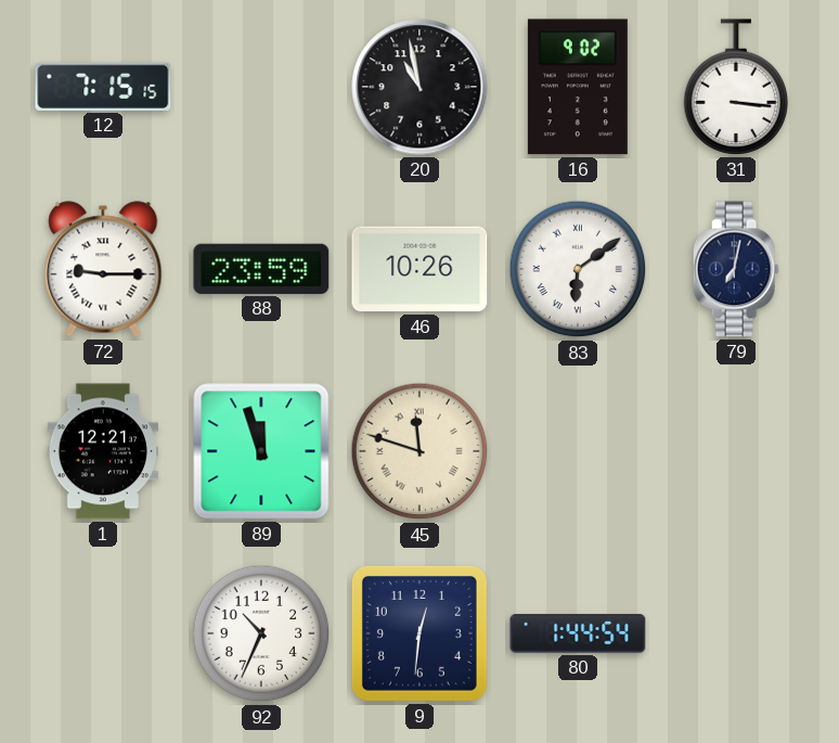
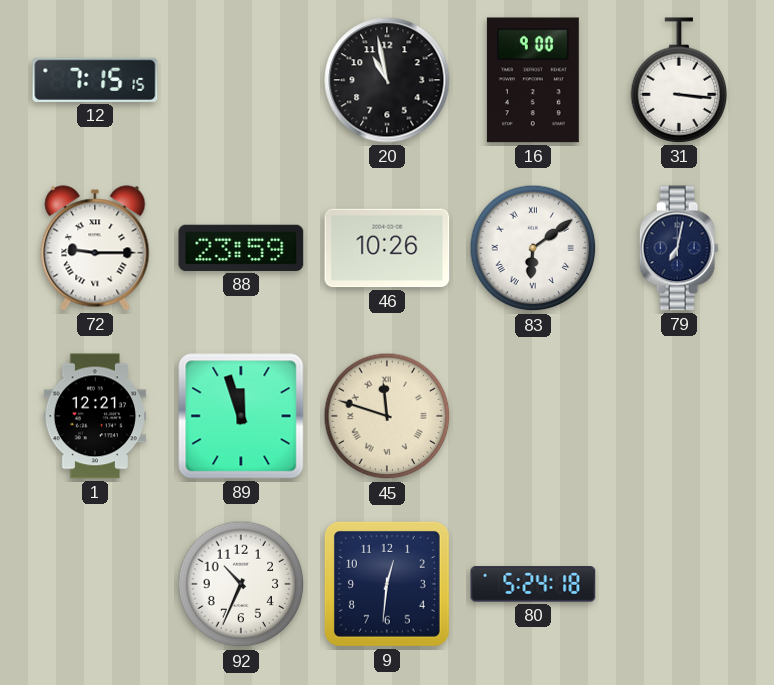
16: 9:02 -> 9:00
80: 1:44 -> 5:24
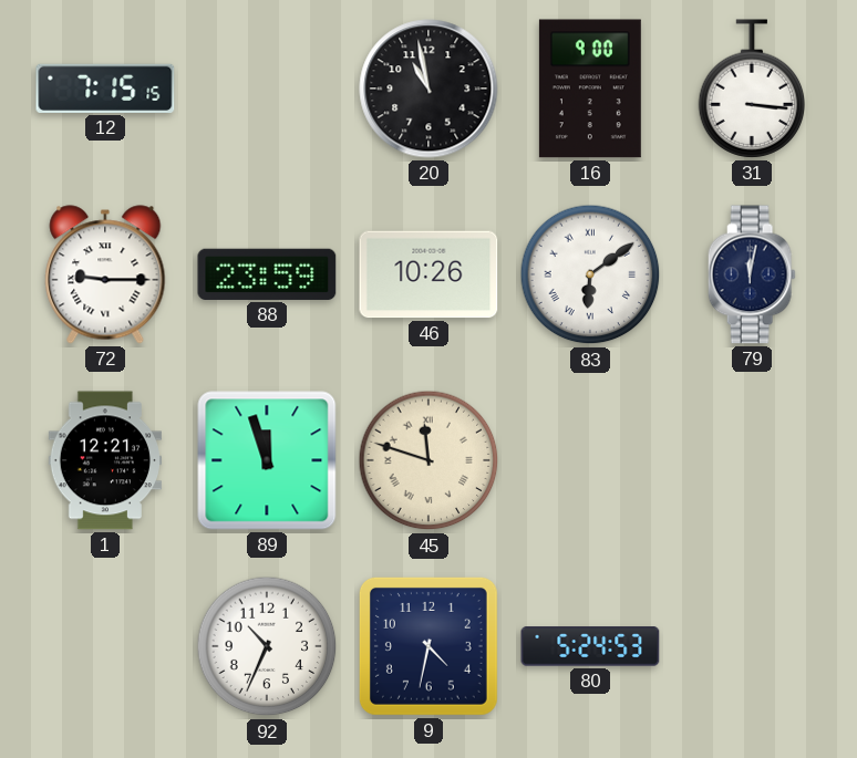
79: 7:02 -> 12:02
9: 12:31 -> 4:32
80: 5:24:18 -> 5:24:53
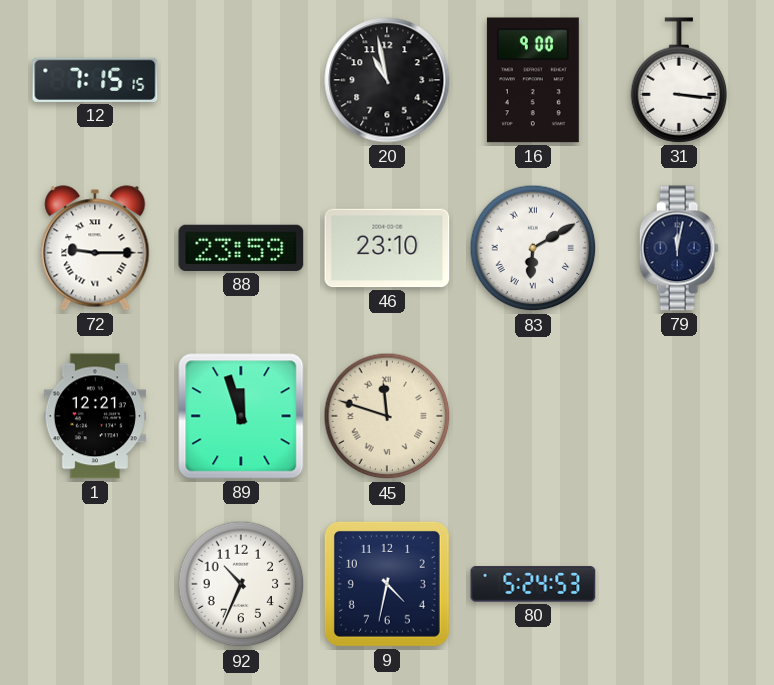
46: 10:26 -> 23:10
83: 6:09 -> 6:10
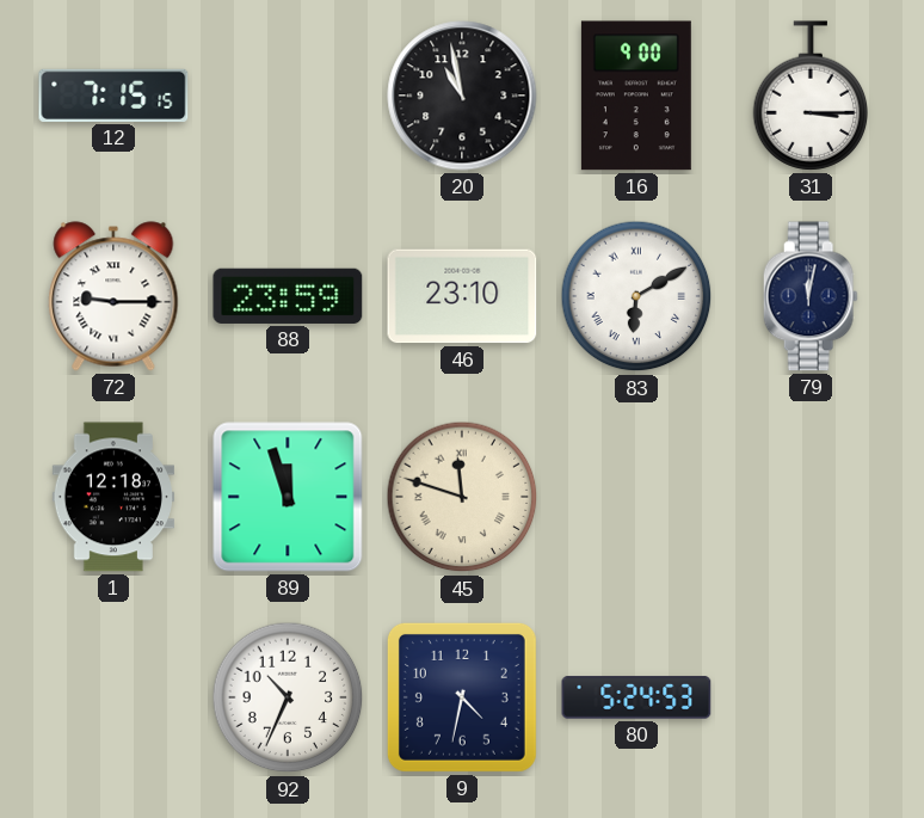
31: 3:16 -> 3:15
1: 12:21 -> 12:18
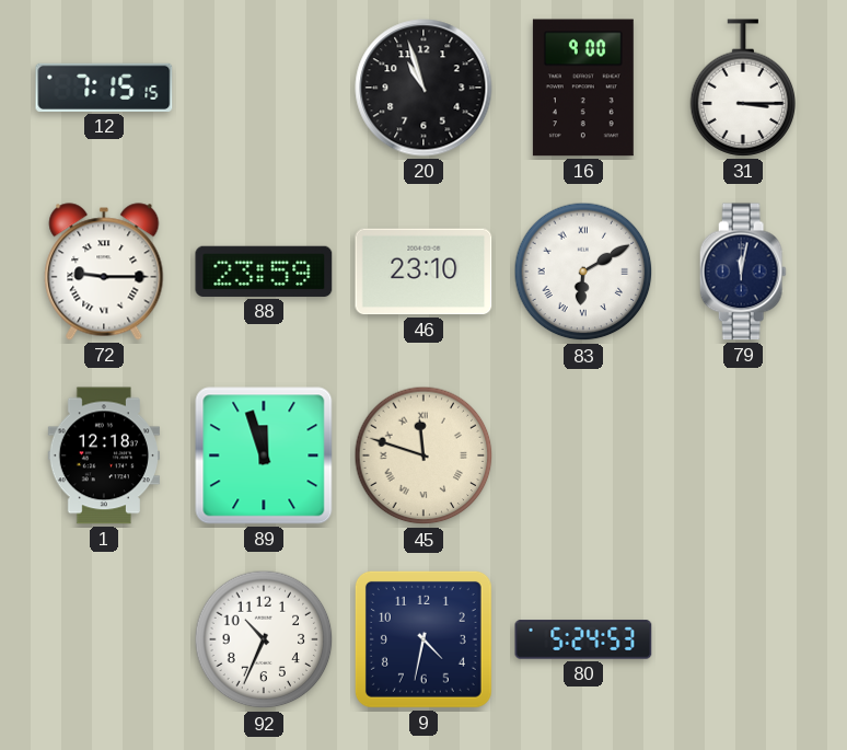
20: 10:58 -> 10:57
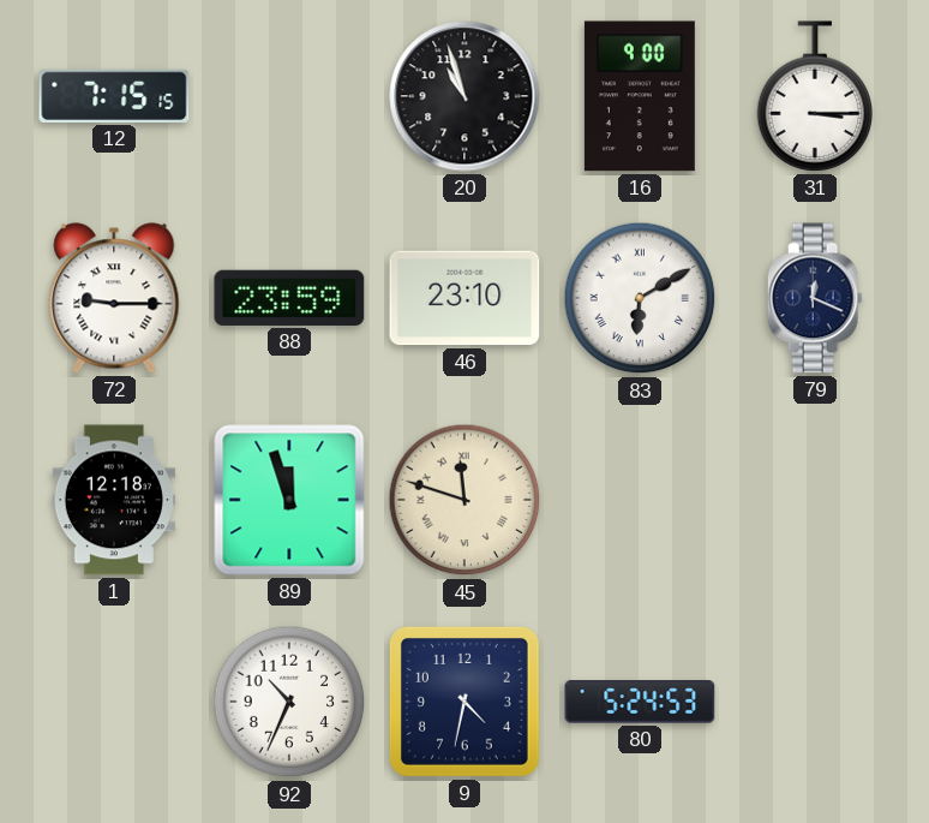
79: 12:02 -> 12:19
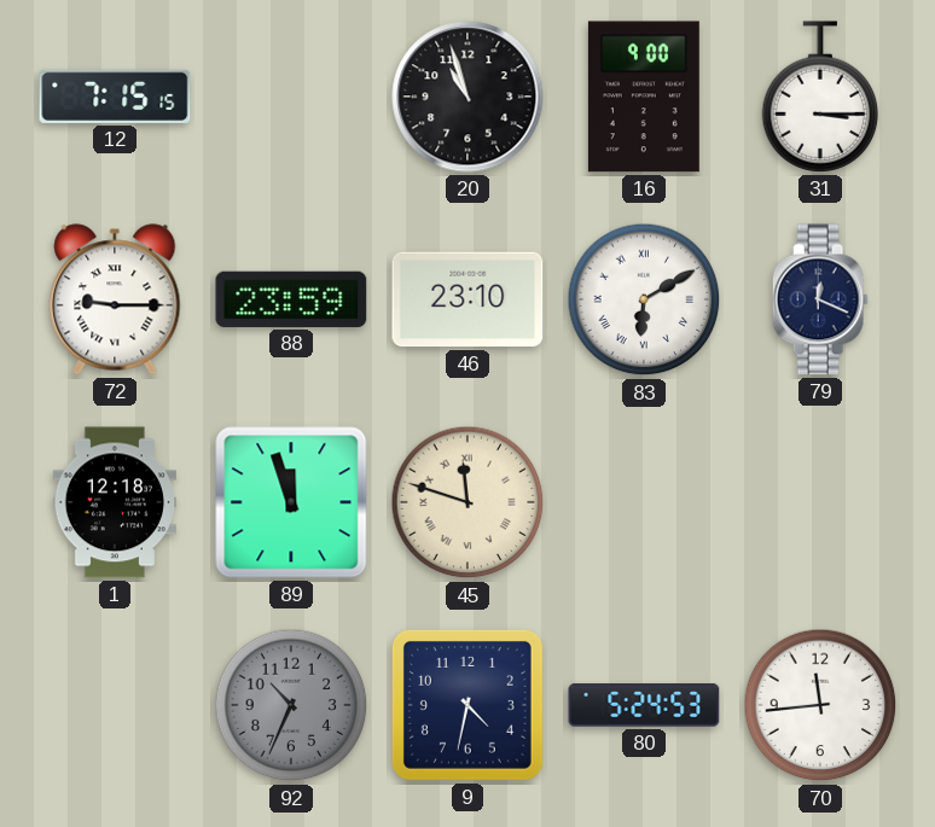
92 dial: white -> grey
70: none -> 11:44
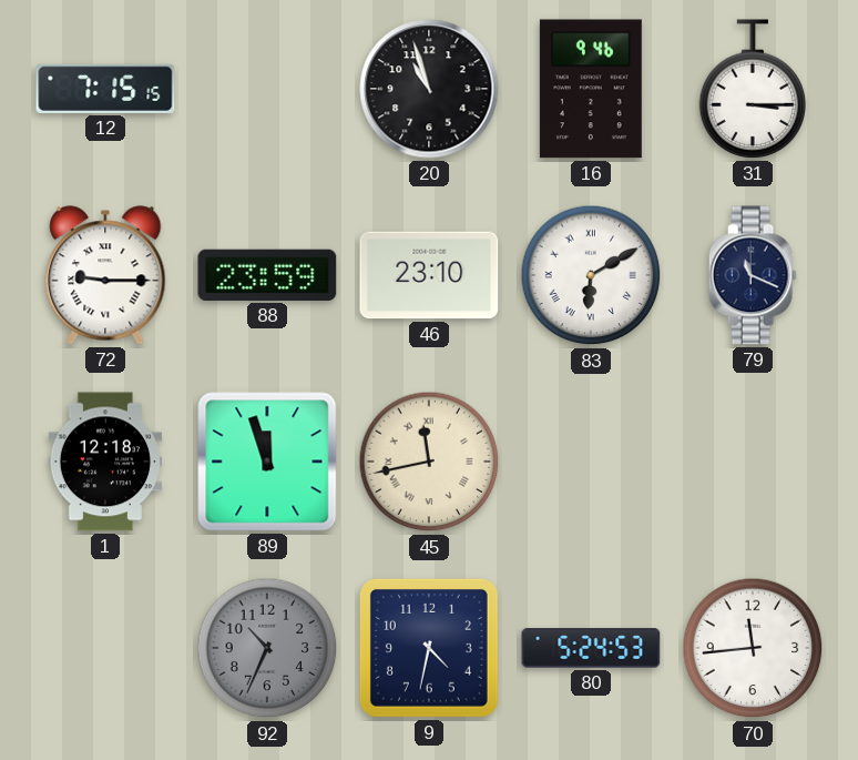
16: 9:00 -> 9:46
79: 12:19 -> 11:19
45: 11:48 -> 11:43
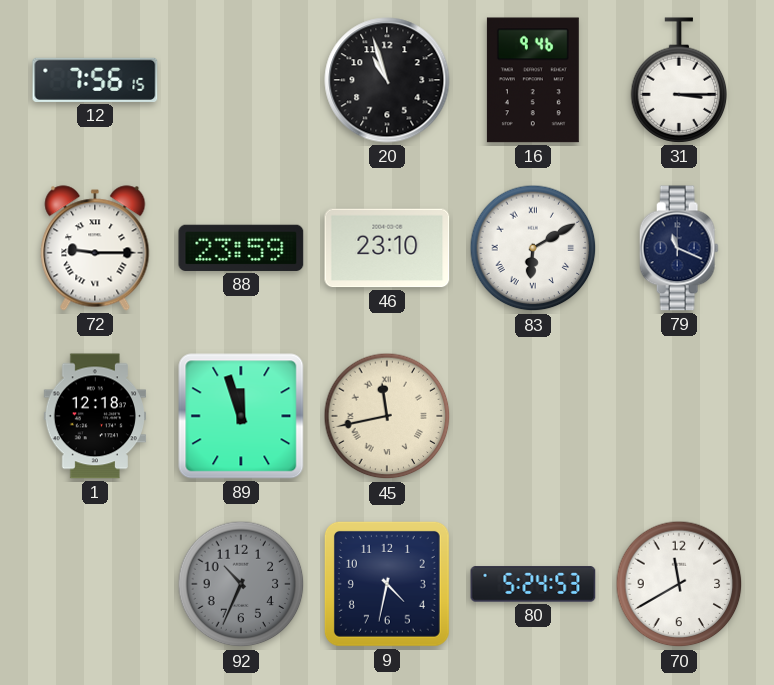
12: 7:15 -> 7:56
70: 11:44 -> 11:40
